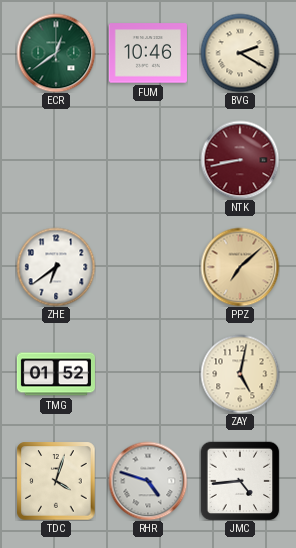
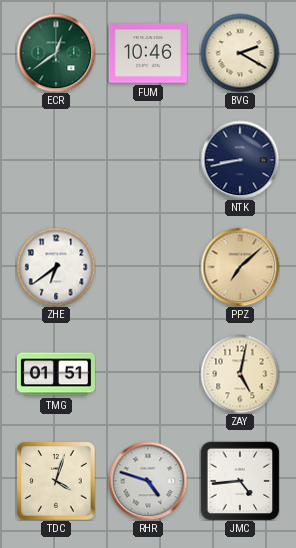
NTK dial: burgundy -> navy
TMG: 01:52 -> 01:51
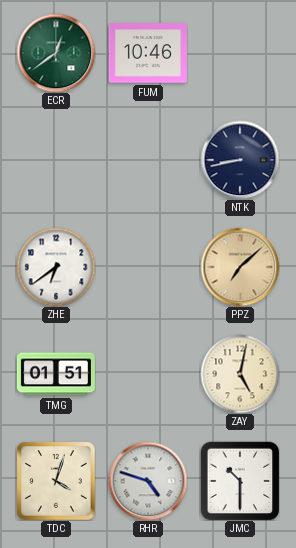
BVG: 2:20 -> none
JMC: 4:44 -> 10:30
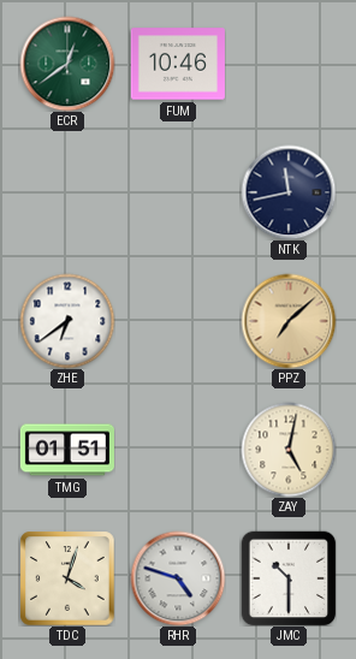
NTK: 8:43 -> 11:43
